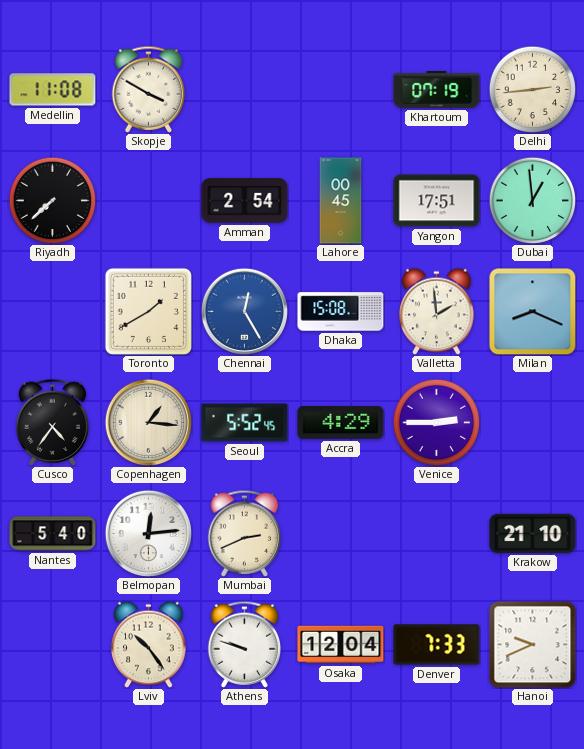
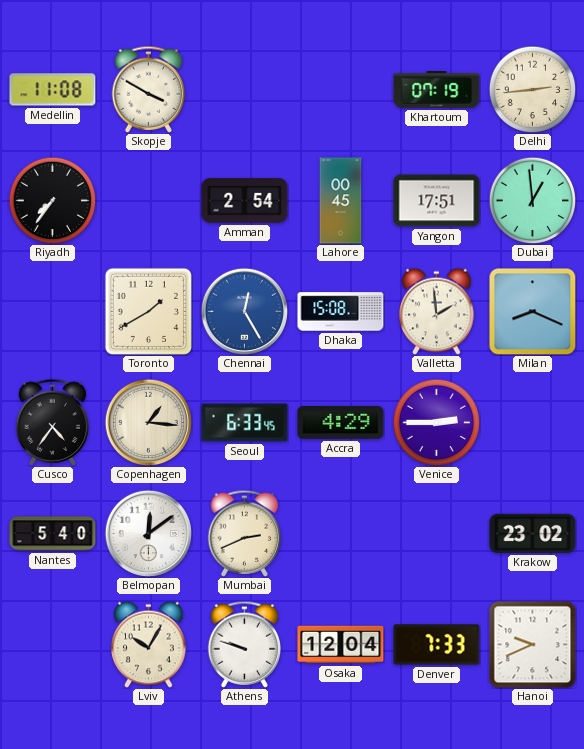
Riyadh: 7:38 -> 7:36
Seoul: 5:52 -> 6:33
Belmopan: 12:14 -> 12:09
Krakow: 21:10 -> 23:02
Lviv: 10:24 -> 10:05
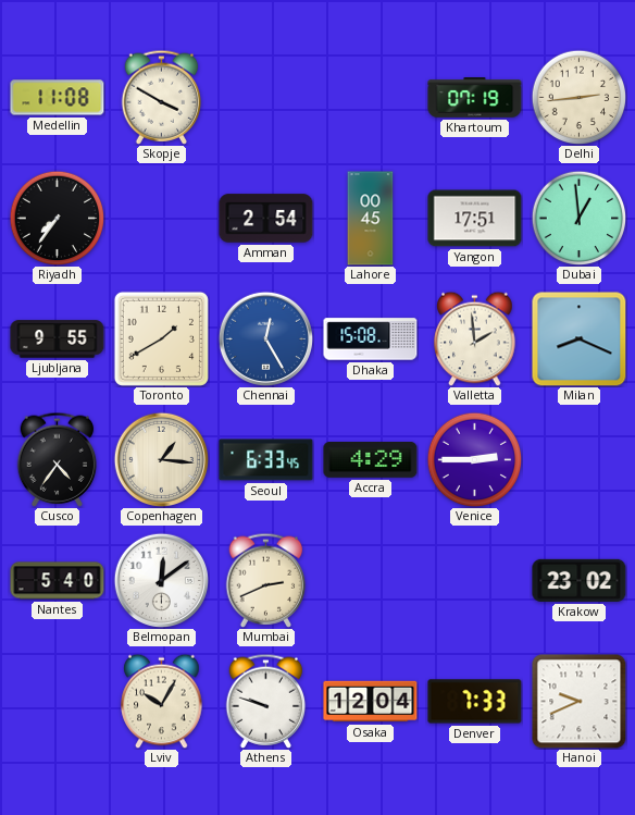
Ljubljana: none -> 9:55
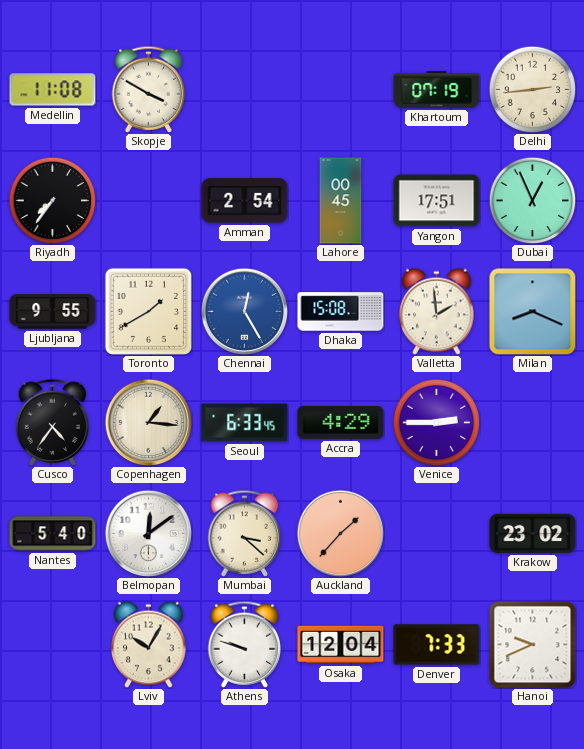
Dubai: 12:59 -> 12:56
Mumbai: 2:41 -> 3:22
Auckland: none -> 1:37
